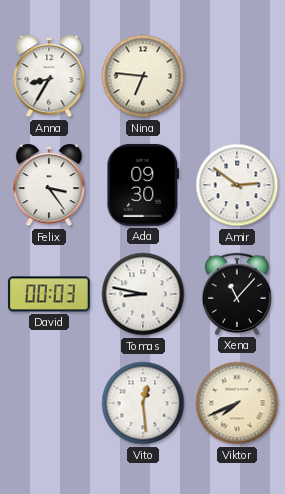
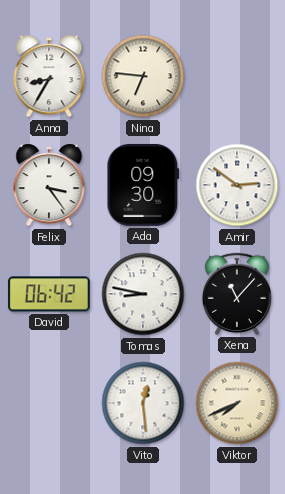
David: 00:03 -> 06:42
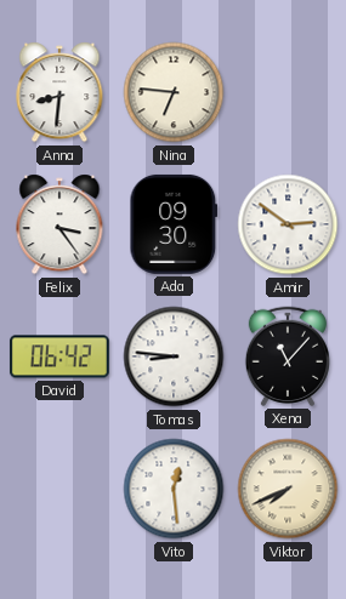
Anna: 8:35 -> 8:31
Tomas: 8:47 -> 8:46
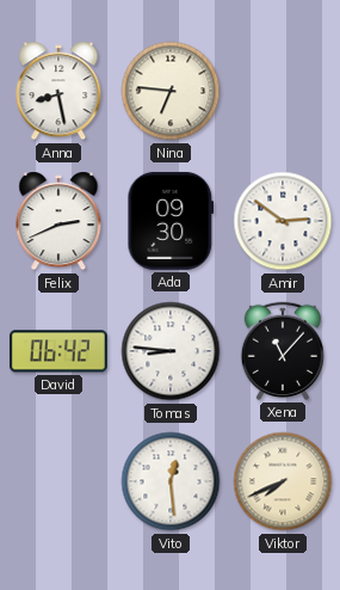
Anna: 8:31 -> 8:28
Felix: 3:24 -> 2:41
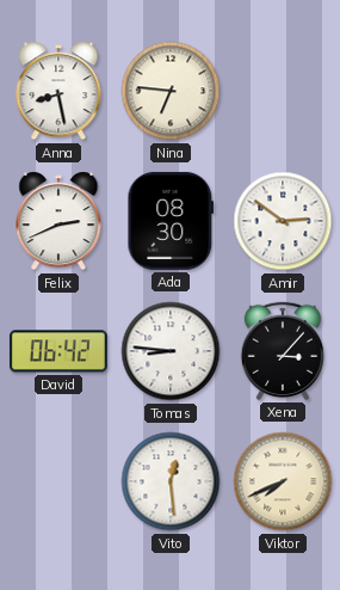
Ada: 09:30 -> 08:30
Xena: 11:07 -> 3:07
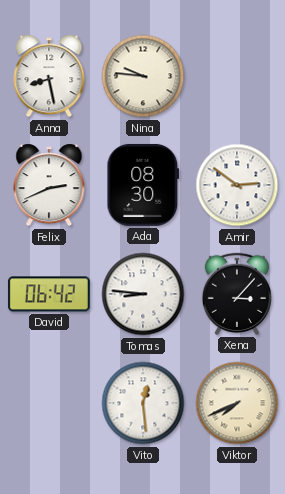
Nina: 6:46 -> 9:46
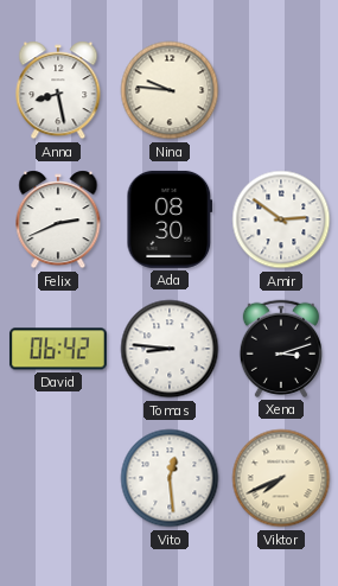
Xena: 3:07 -> 3:12
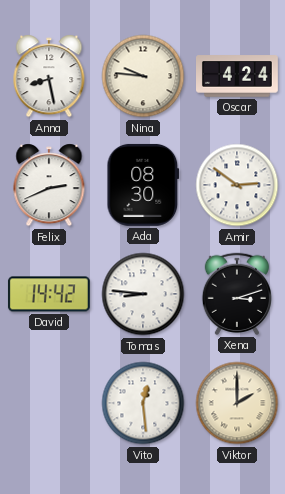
Oscar: none -> 4:24
David: 06:42 -> 14:42
Viktor: 7:41 -> 2:00
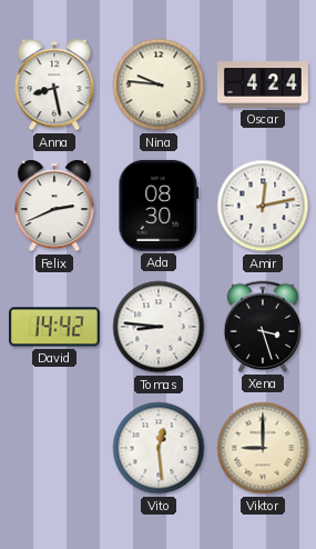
Amir: 2:51 -> 12:13
Xena: 3:12 -> 3:27
Viktor: 2:00 -> 9:00
